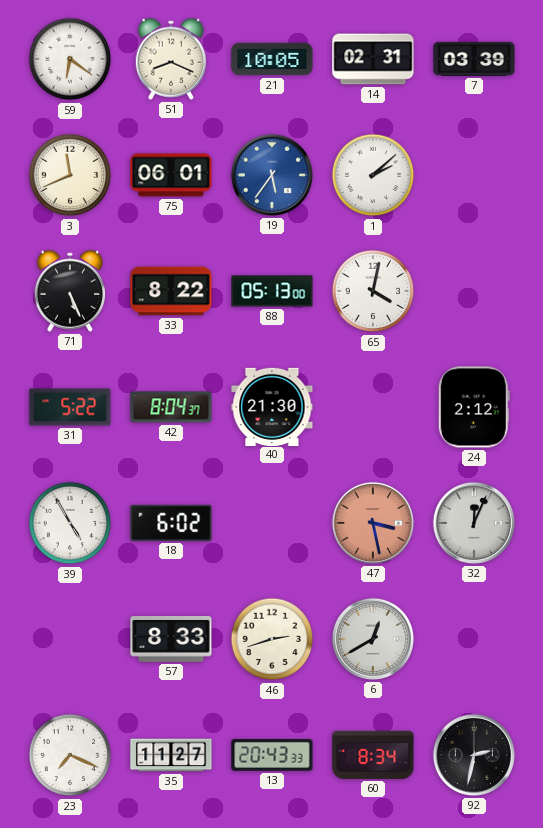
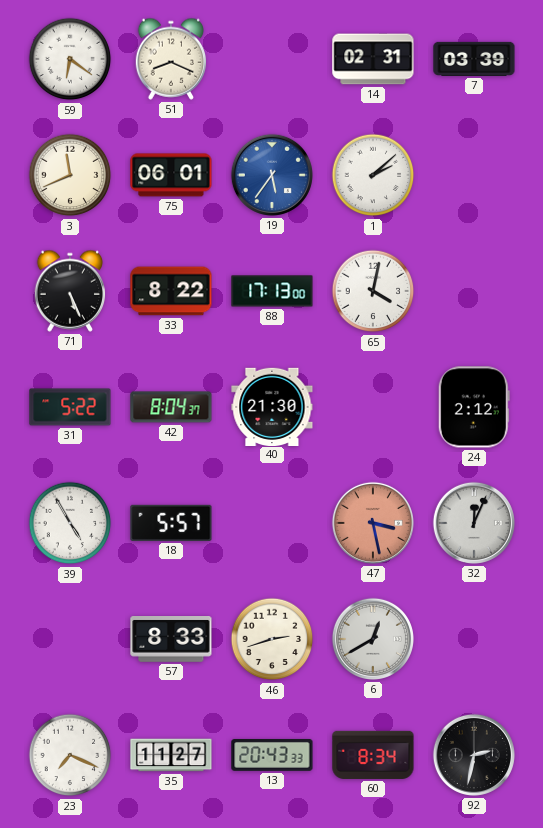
21: 10:05 -> none
88: 05:13 -> 17:13
18: 6:02 -> 5:57
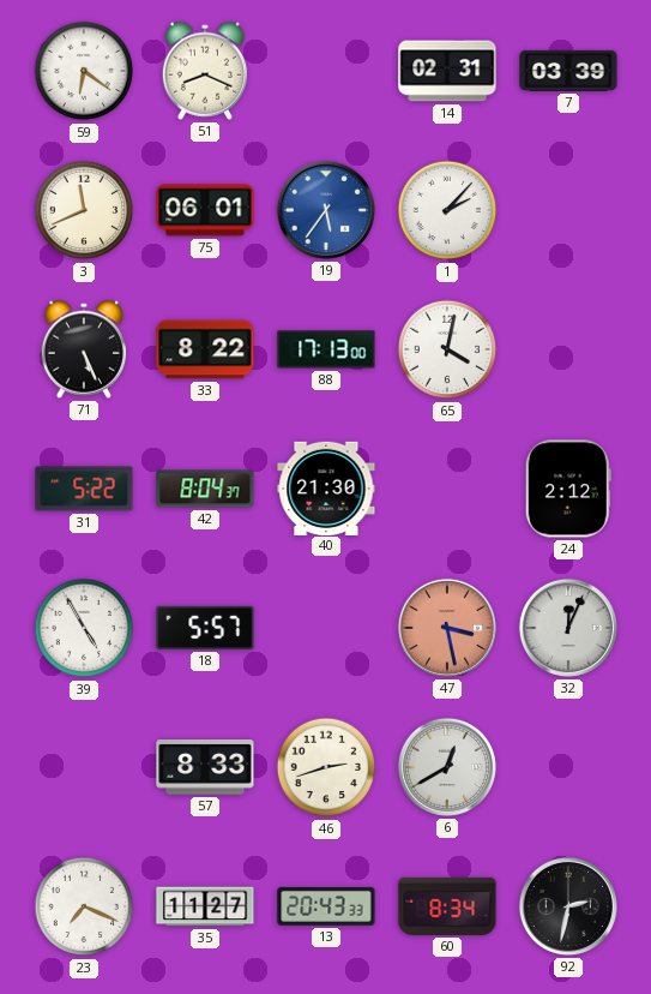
1: 2:08 -> 2:07
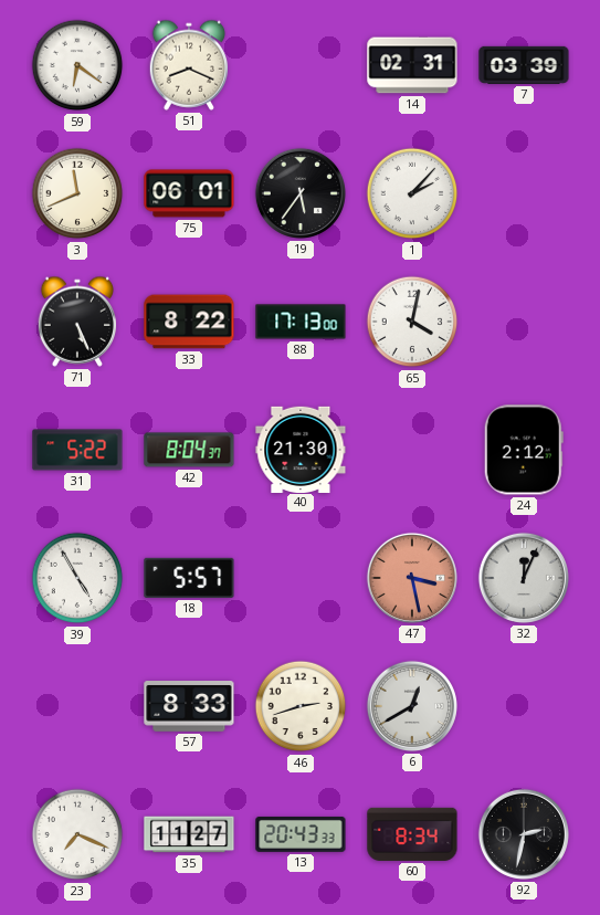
19 dial: blue -> black
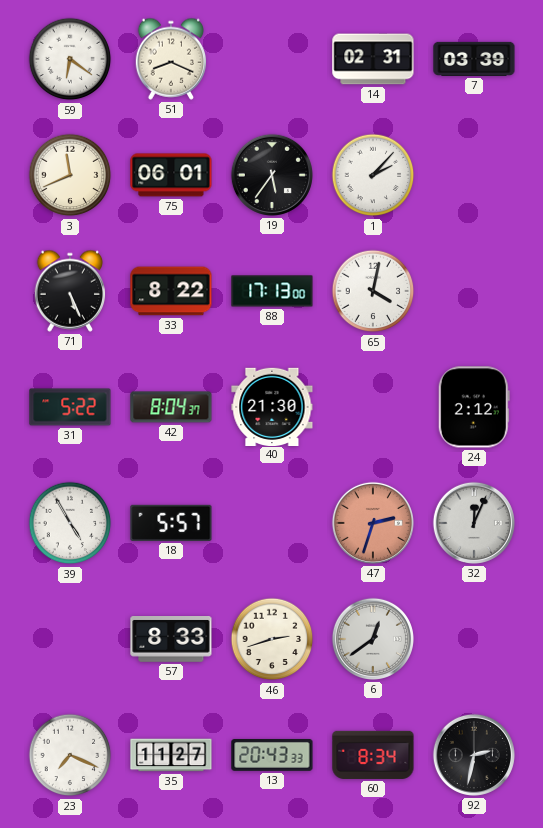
47: 3:28 -> 2:33
6: 12:40 -> 12:39
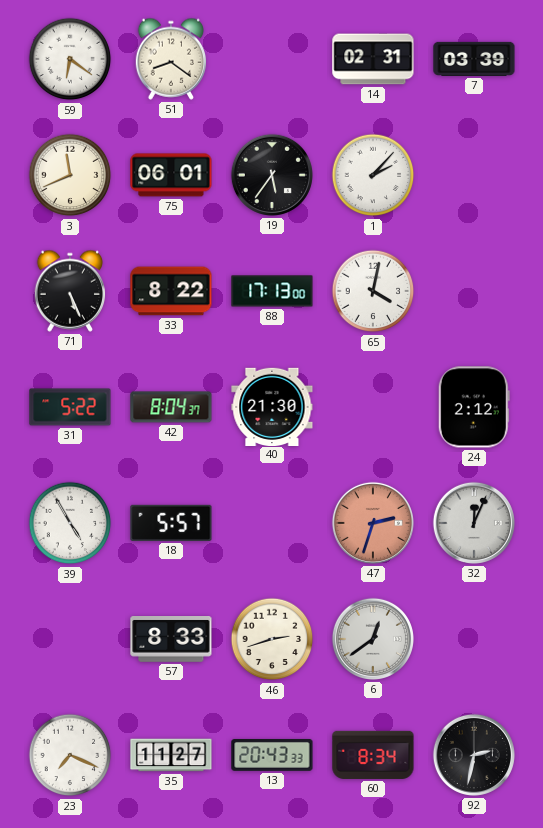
51: 8:19 -> 8:21
